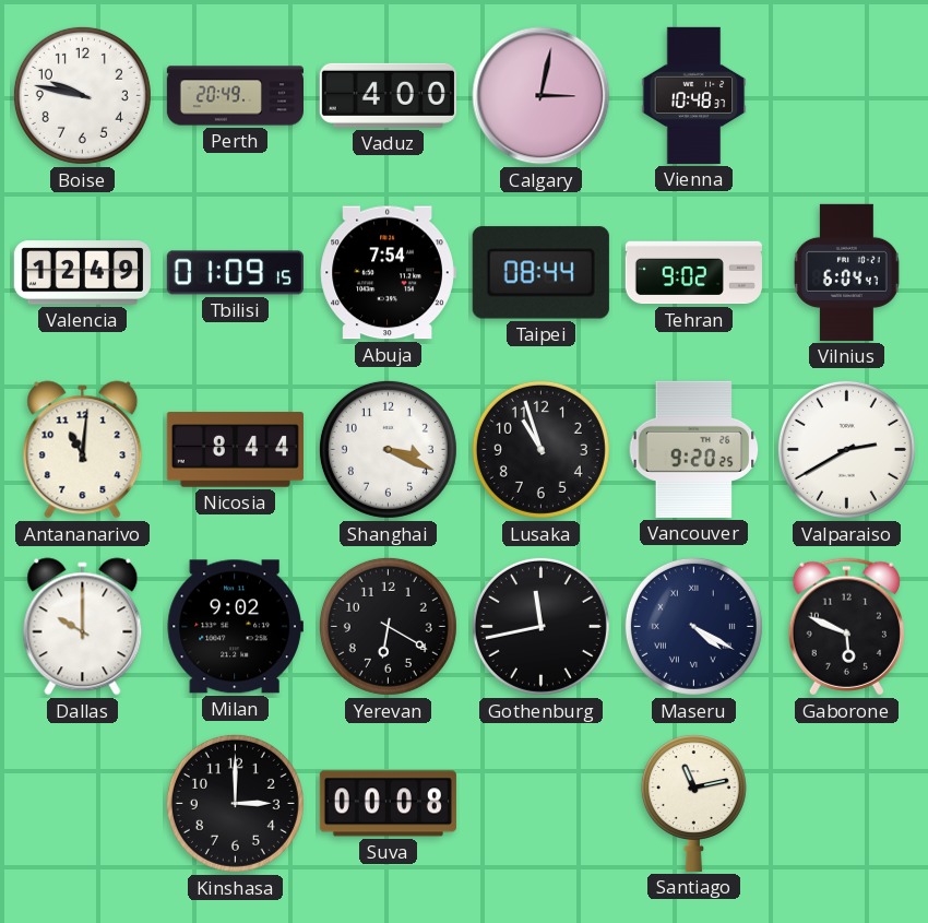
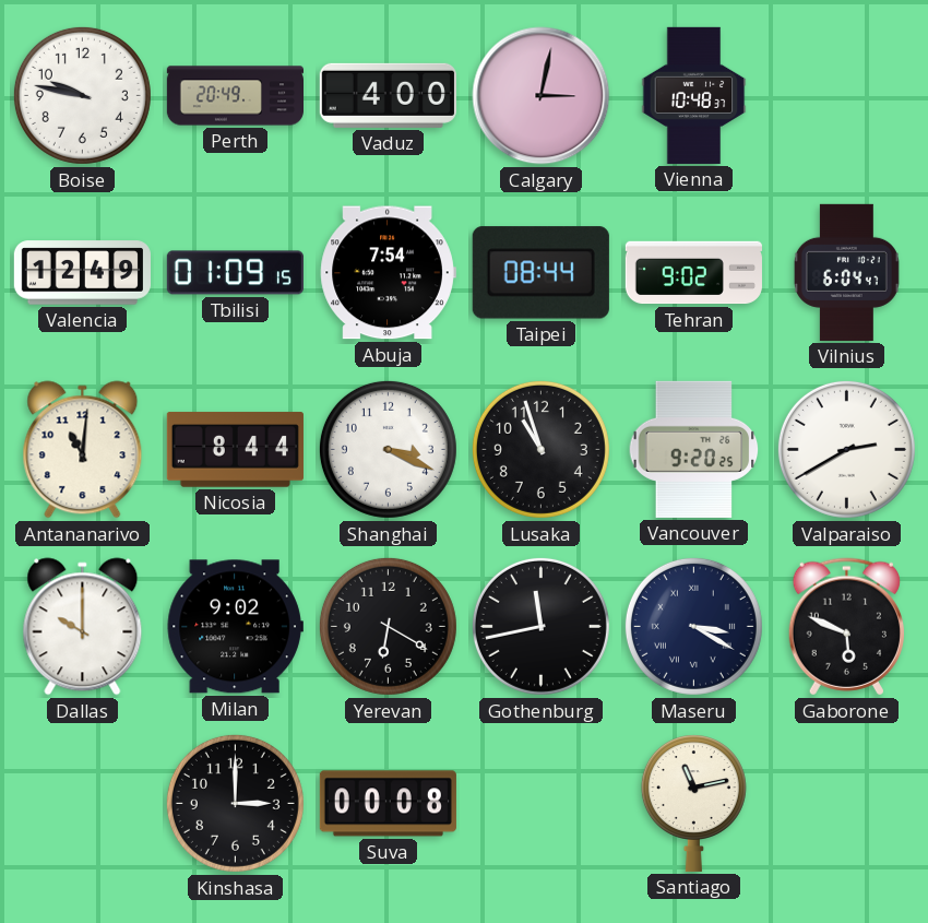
Maseru: 4:20 -> 3:20
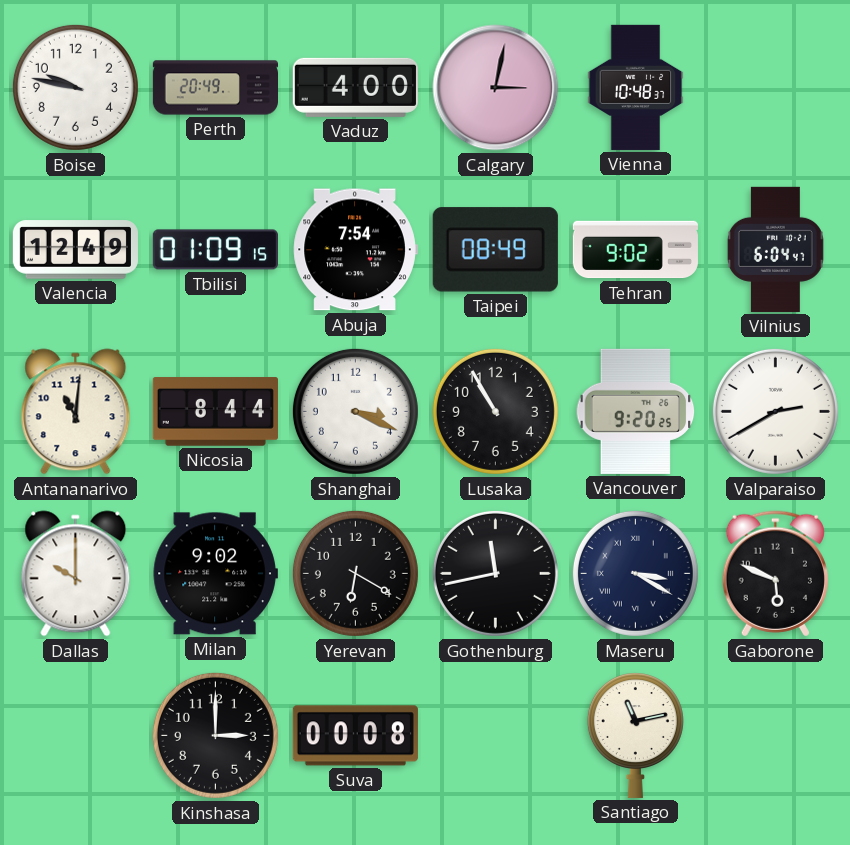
Taipei: 08:44 -> 08:49
Lusaka: 10:57 -> 10:55
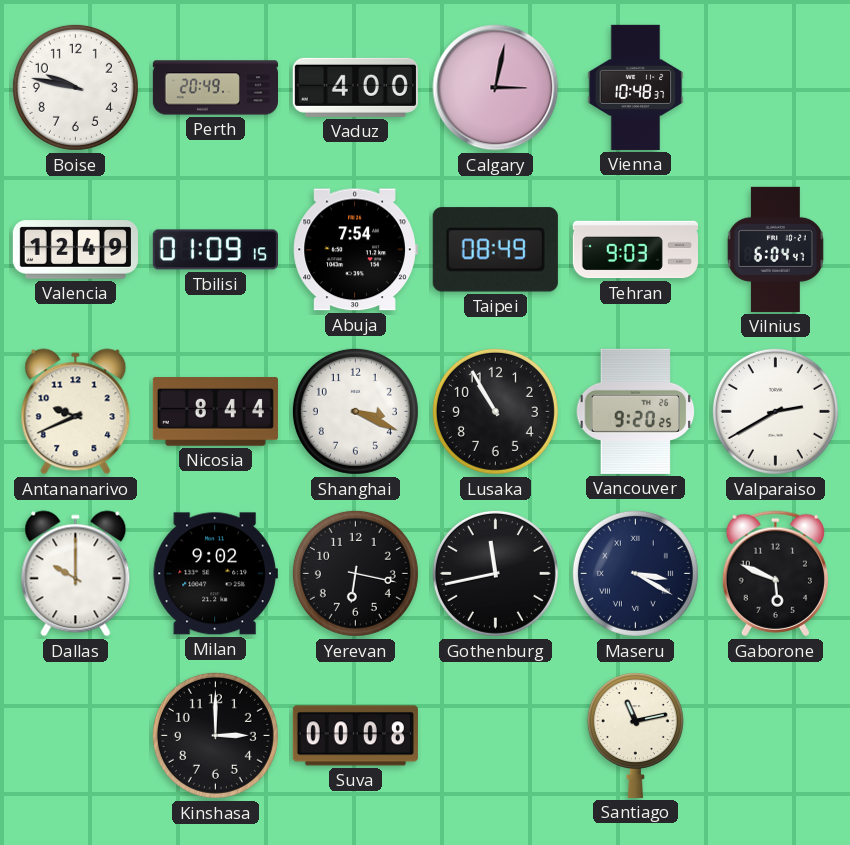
Tehran: 9:02 -> 9:03
Antananarivo: 11:01 -> 9:41
Yerevan: 6:20 -> 6:17
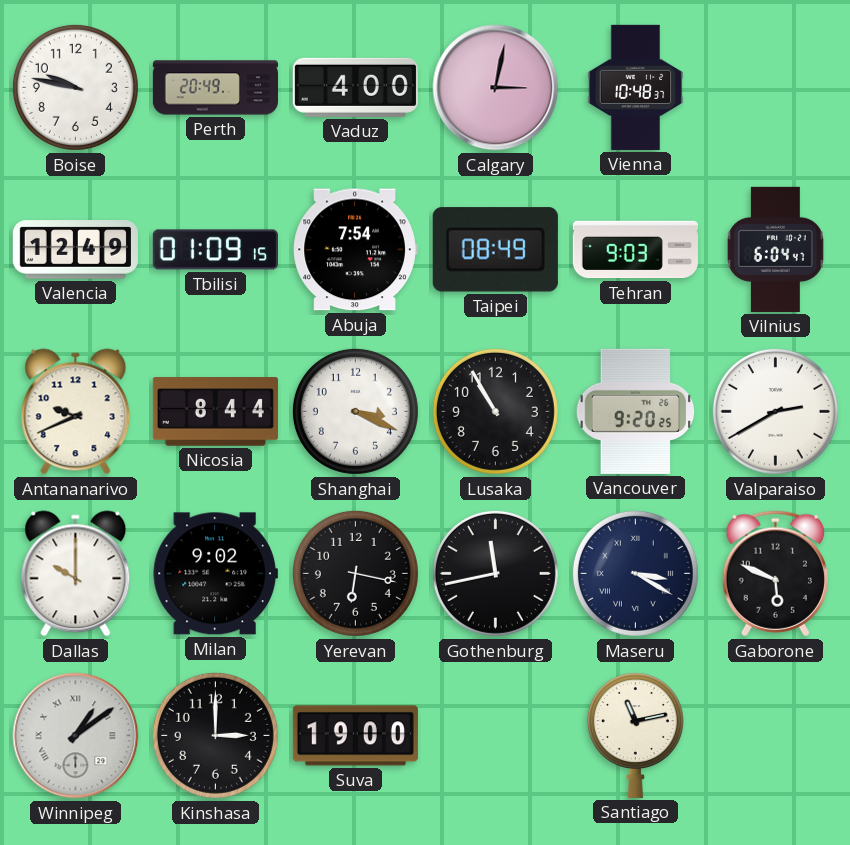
Winnipeg: none -> 1:09
Suva: 00:08 -> 19:00
